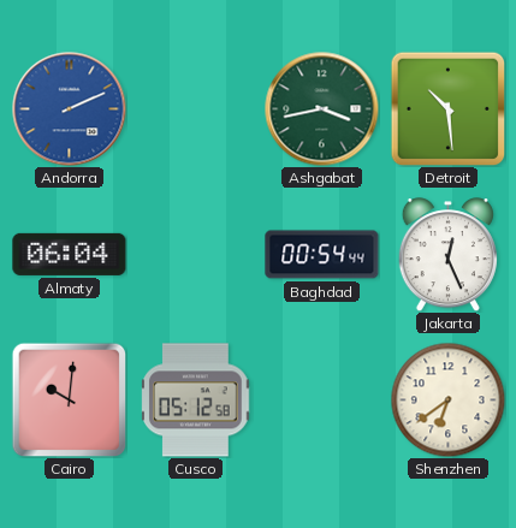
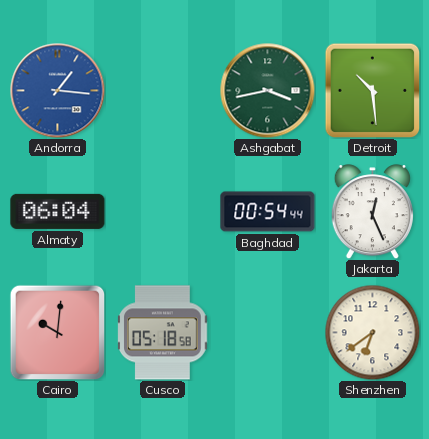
Andorra: 2:11 -> 1:16
Cusco: 05:12 -> 05:18
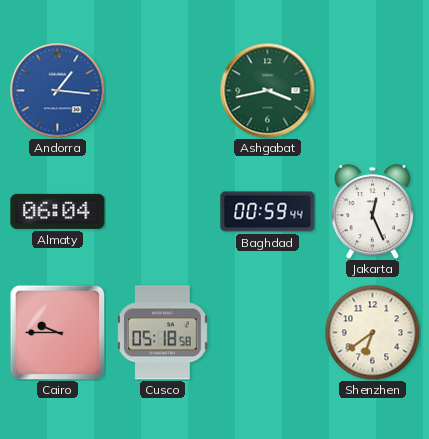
Detroit: 10:29 -> none
Baghdad: 00:54 -> 00:59
Cairo: 10:01 -> 9:45
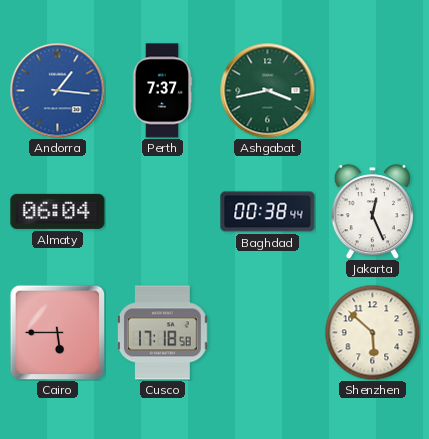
Perth: none -> 7:37
Baghdad: 00:59 -> 00:38
Cairo: 9:45 -> 5:45
Cusco: 05:18 -> 17:18
Shenzhen: 6:39 -> 5:52
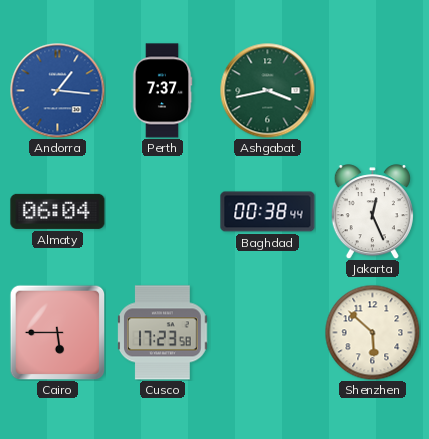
Cusco: 17:18 -> 17:23
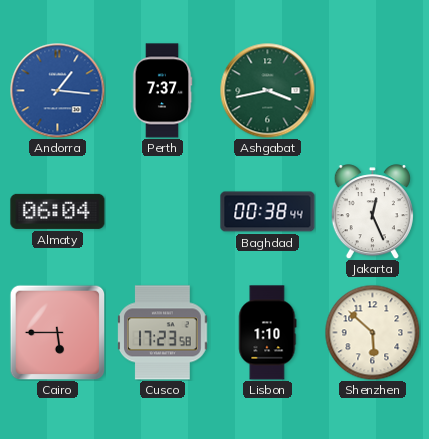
Lisbon: none -> 1:10
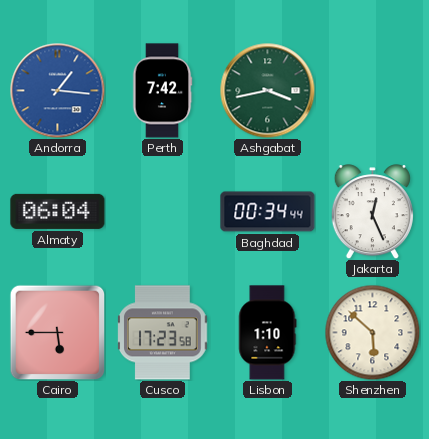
Perth: 7:37 -> 7:42
Baghdad: 00:38 -> 00:34
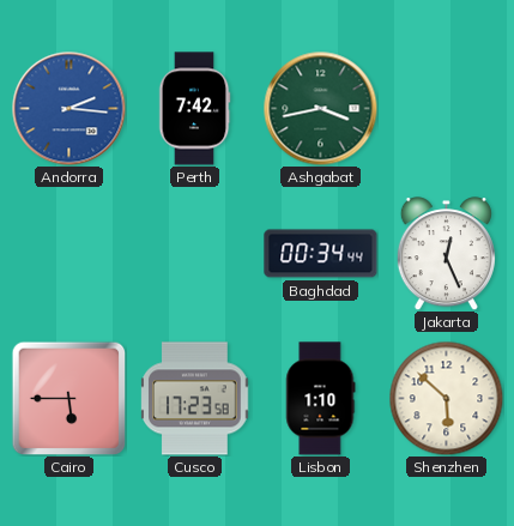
Andorra: 1:16 -> 2:16
Almaty: 06:04 -> none
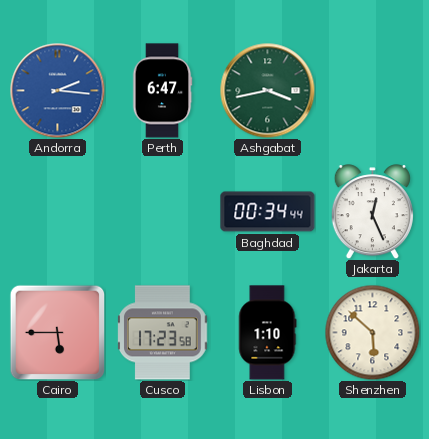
Perth: 7:42 -> 6:47
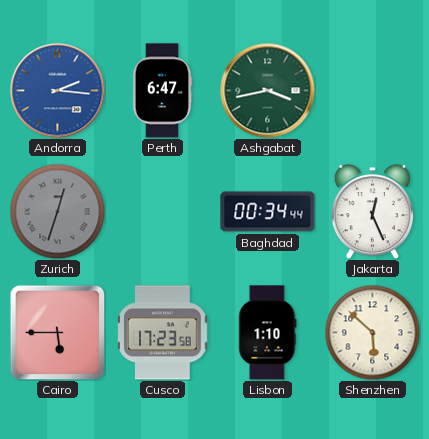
Zurich: none -> 12:33
